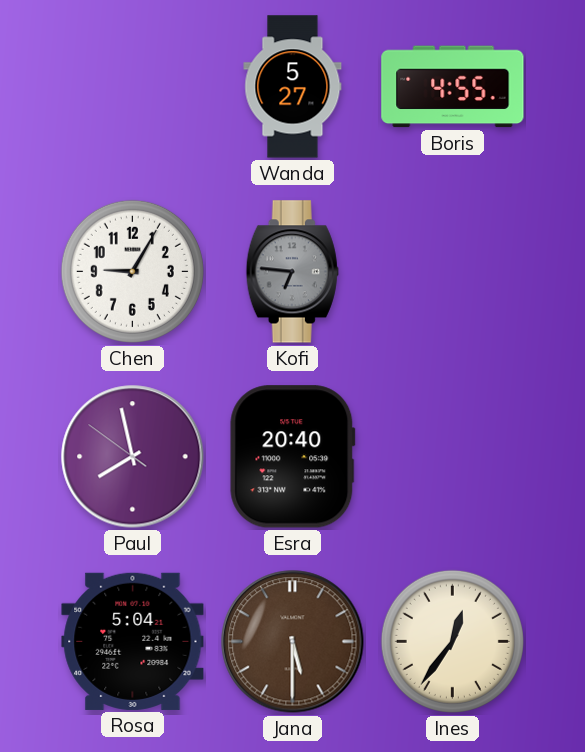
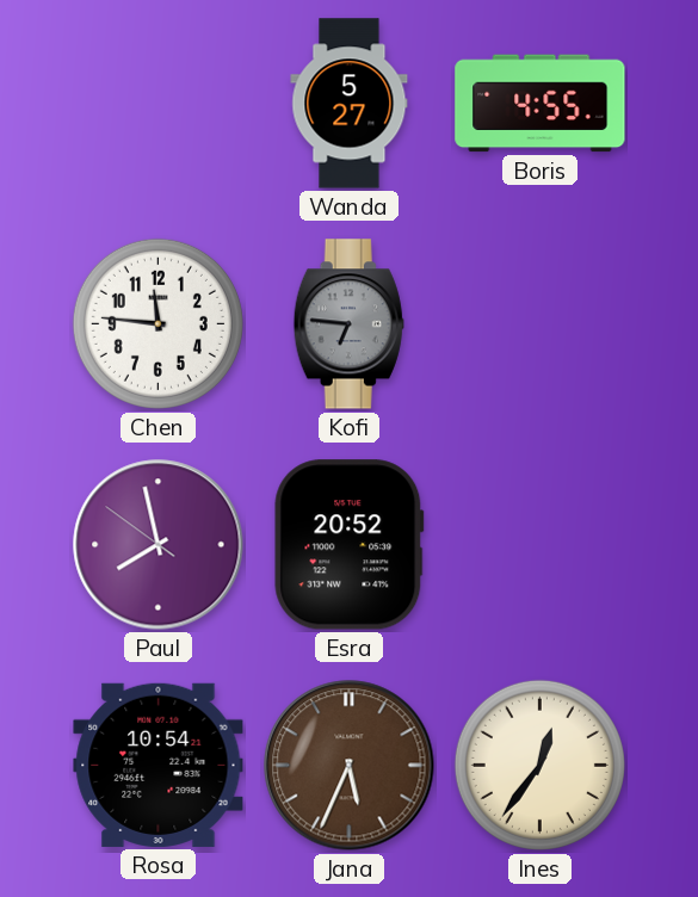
Chen: 9:05 -> 11:46
Esra: 20:40 -> 20:52
Rosa: 5:04 -> 10:54
Jana: 5:30 -> 5:34
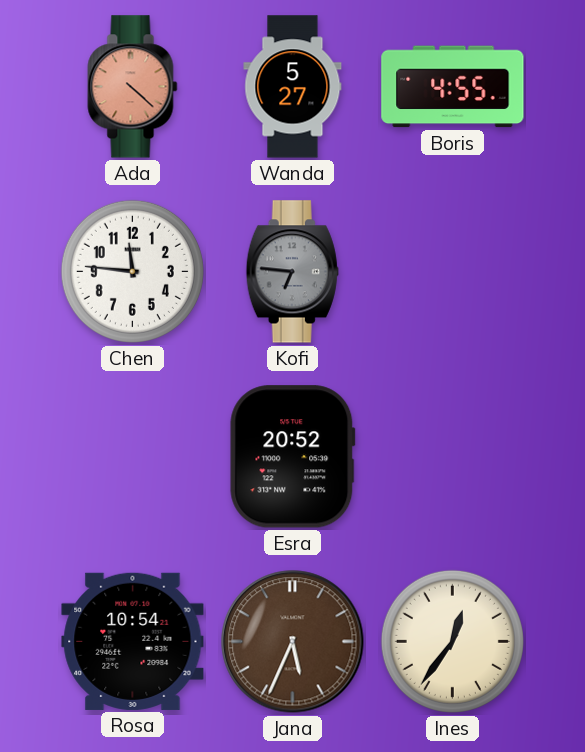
Ada: none -> 4:22
Paul: 7:57 -> none
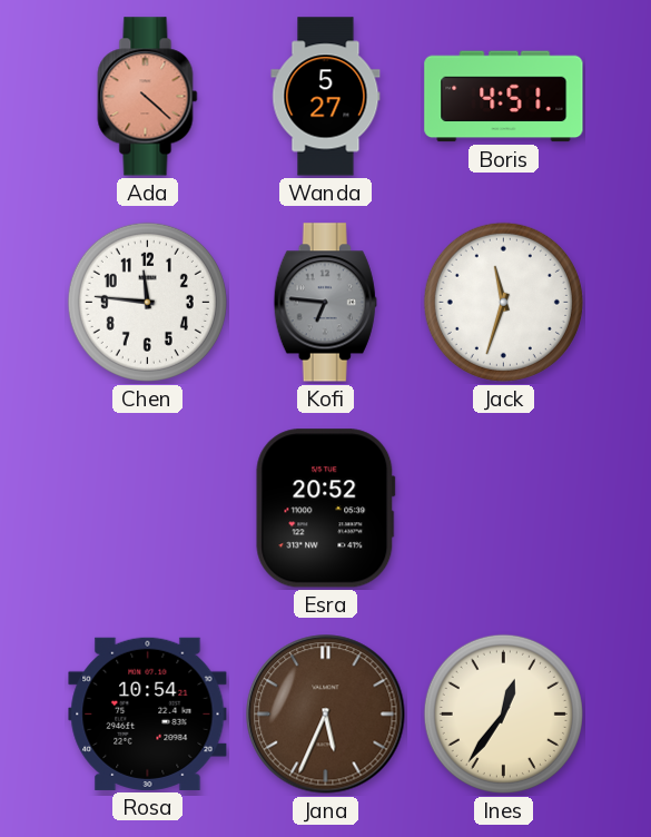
Boris: 4:55 -> 4:51
Jack: none -> 11:33
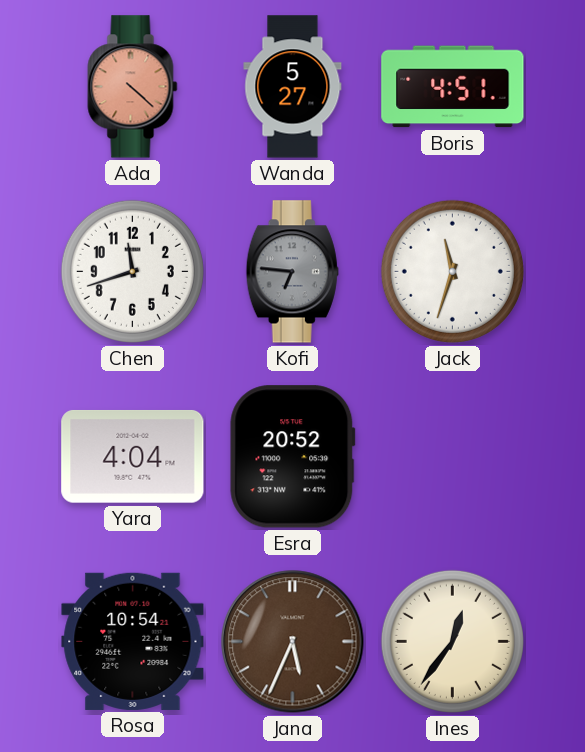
Chen: 11:46 -> 11:42
Yara: none -> 4:04
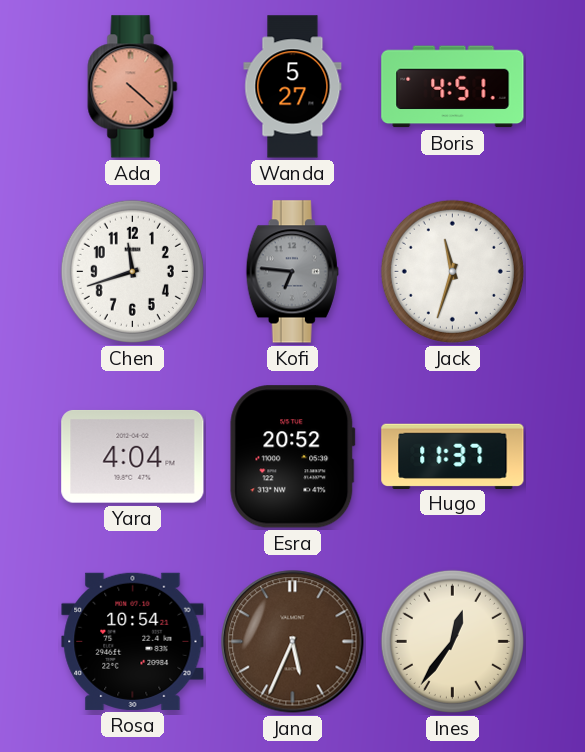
Hugo: none -> 11:37
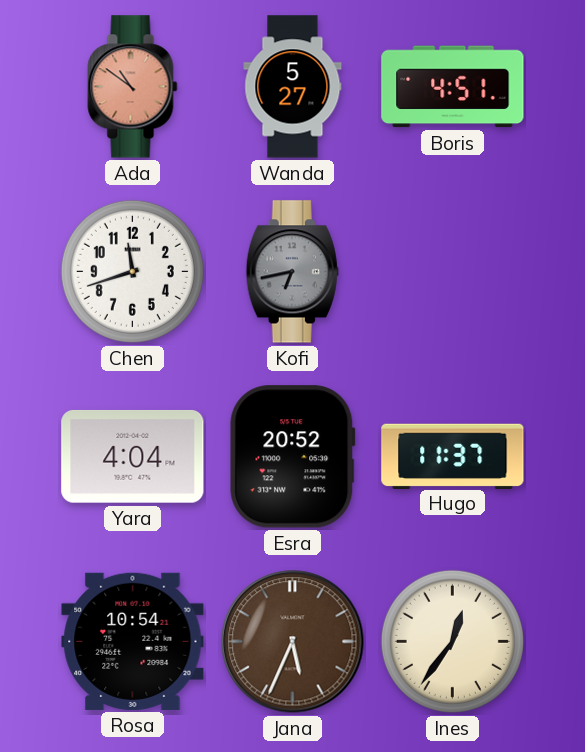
Ada: 4:22 -> 10:51
Kofi: 6:46 -> 6:43
Jack: 11:33 -> none
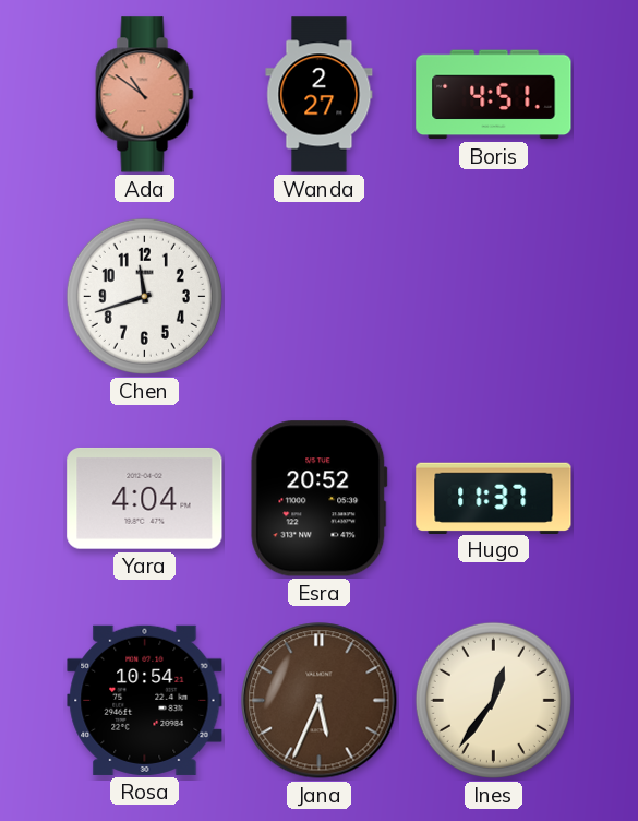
Wanda: 5:27 -> 2:27
Kofi: 6:43 -> none
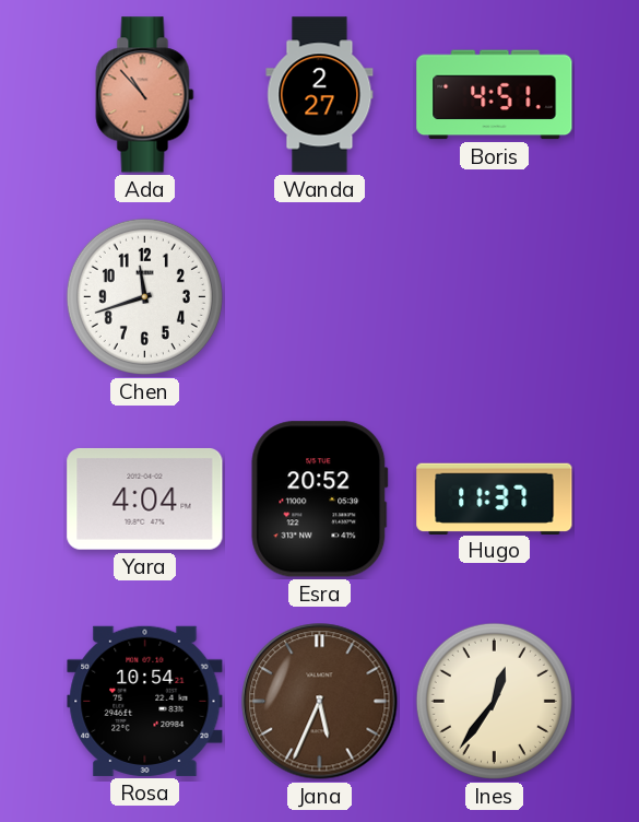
Ada: 10:51 -> 10:53
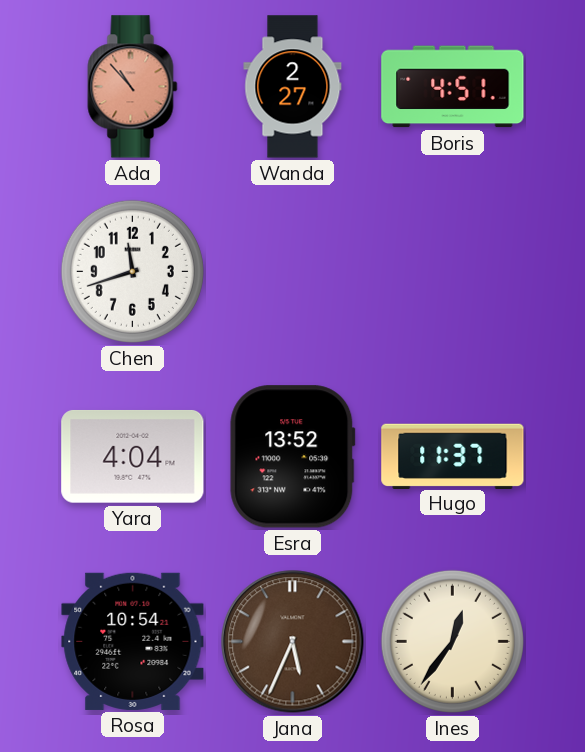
Esra: 20:52 -> 13:52
